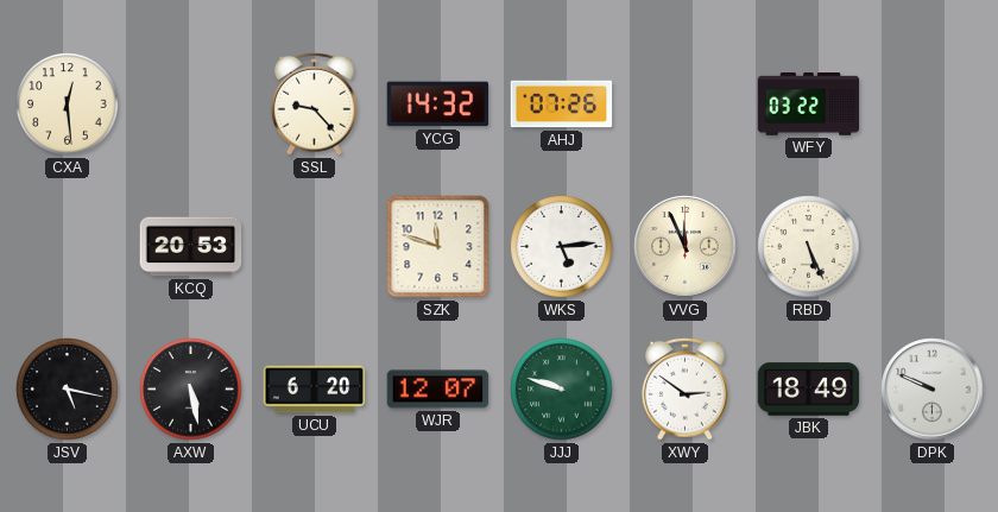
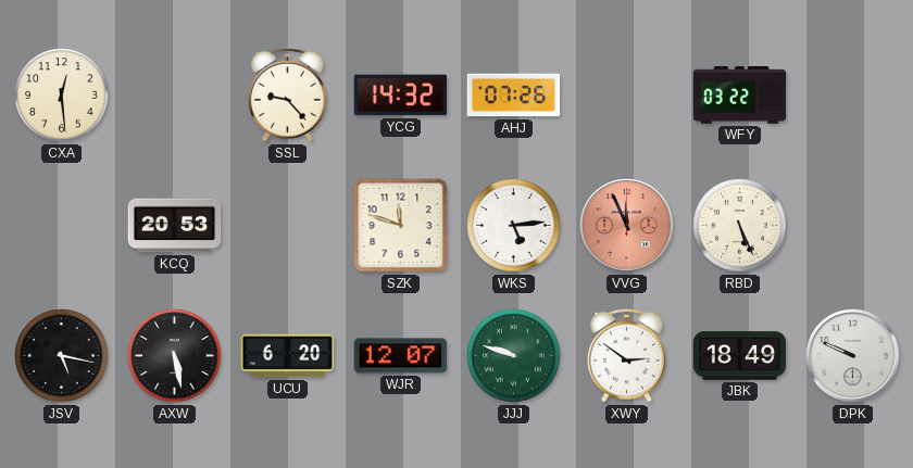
VVG dial: cream -> salmon
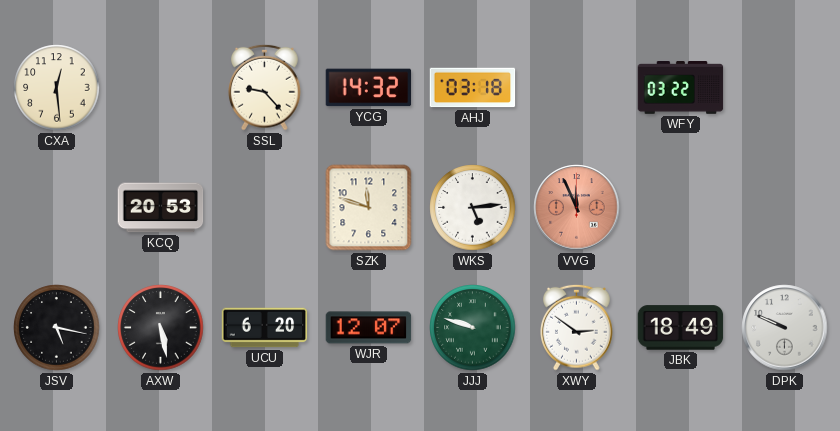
AHJ: 07:26 -> 03:18
RBD: 5:26 -> none
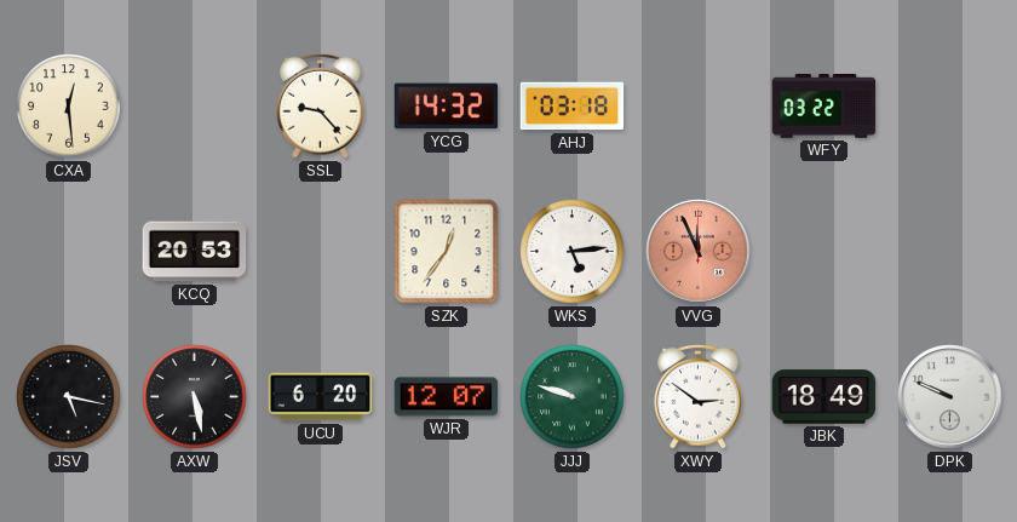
SZK: 11:48 -> 12:36
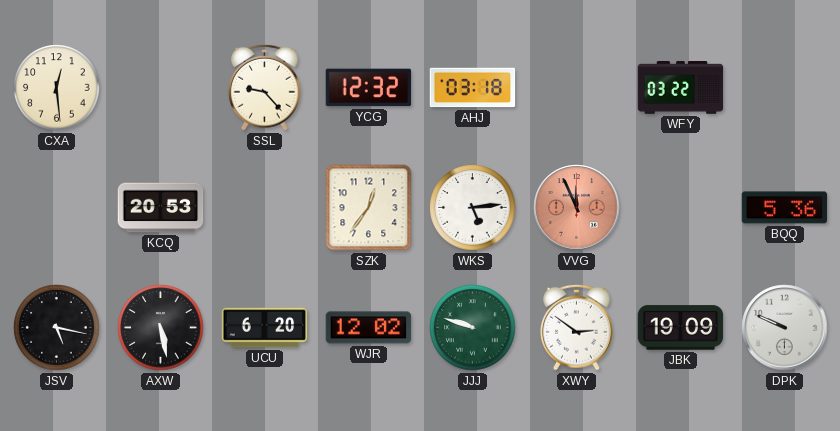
YCG: 14:32 -> 12:32
BQQ: none -> 5:36
WJR: 12:07 -> 12:02
JBK: 18:49 -> 19:09
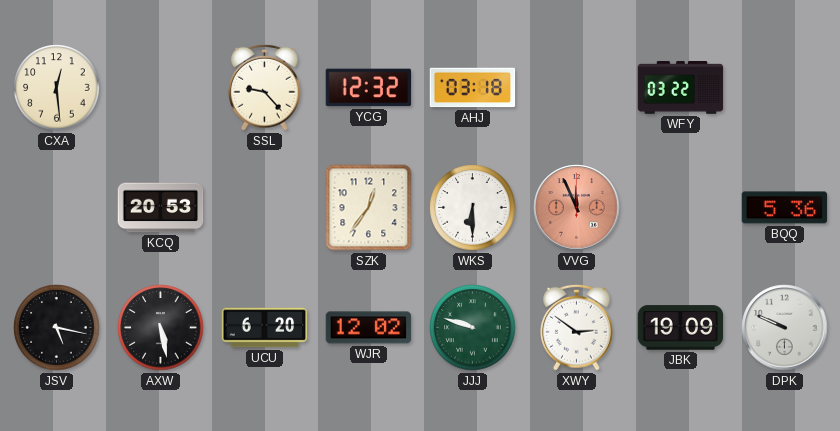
WKS: 5:14 -> 6:30
